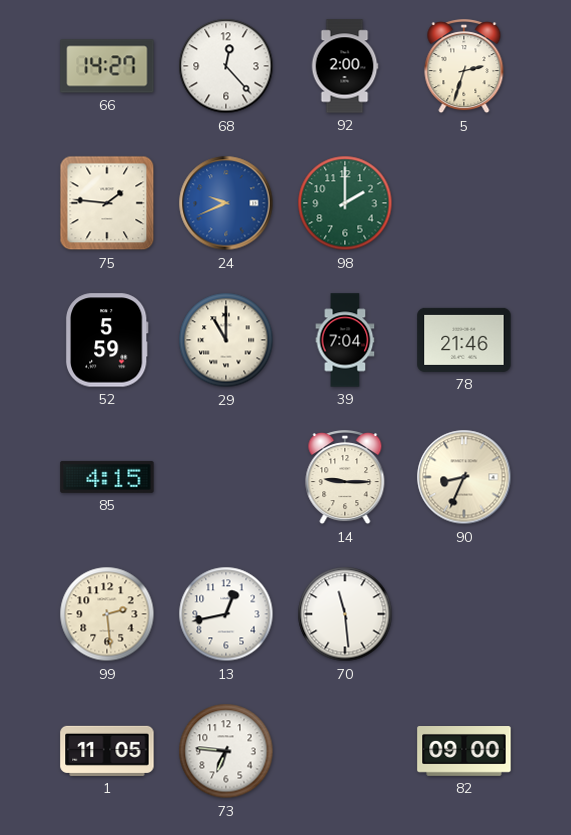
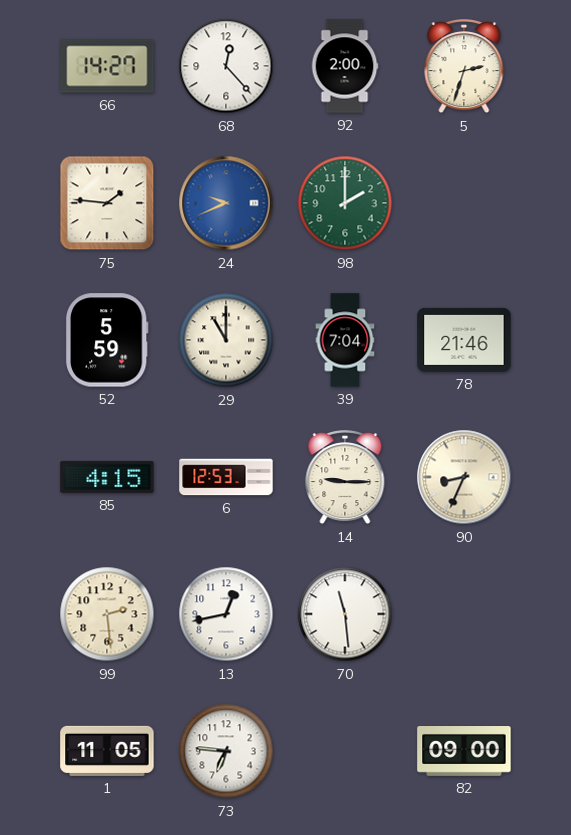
6: none -> 12:53
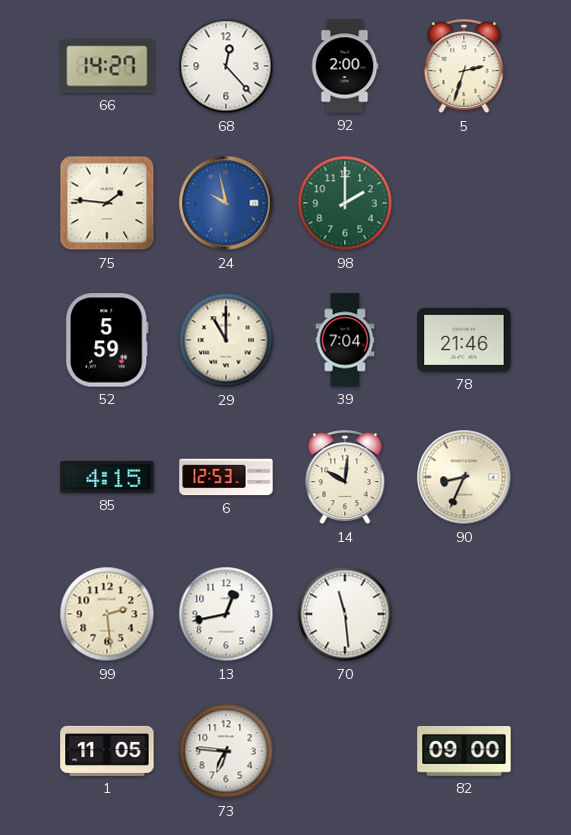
24: 9:41 -> 9:58
14: 9:15 -> 10:01
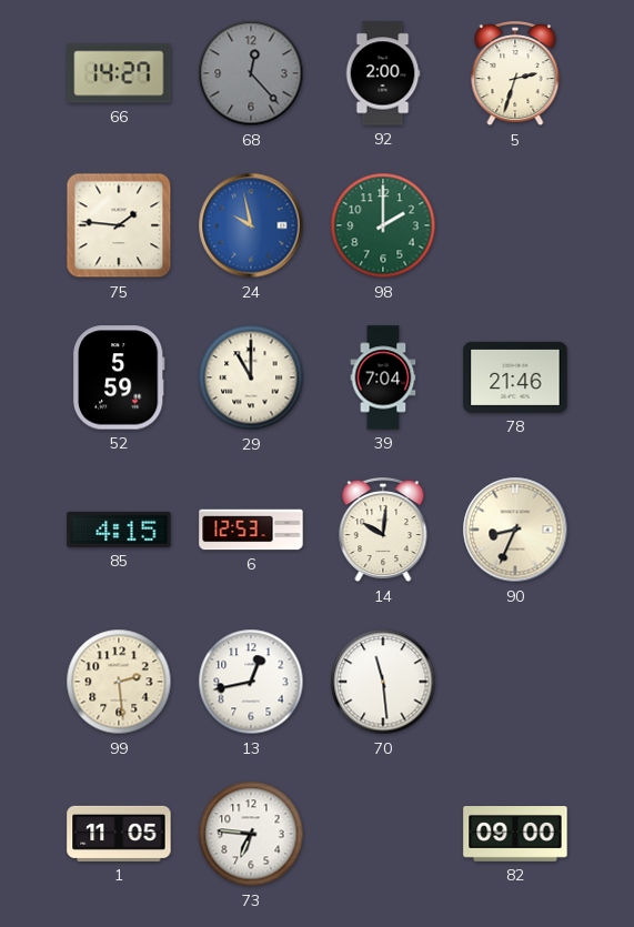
68 dial: white -> grey
